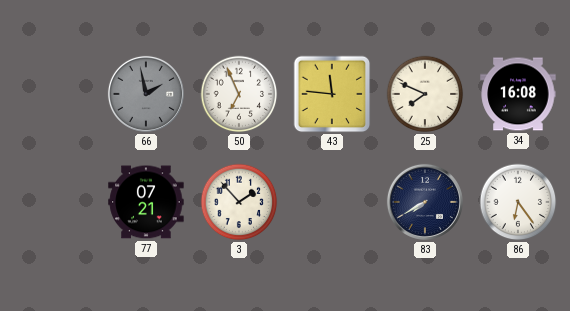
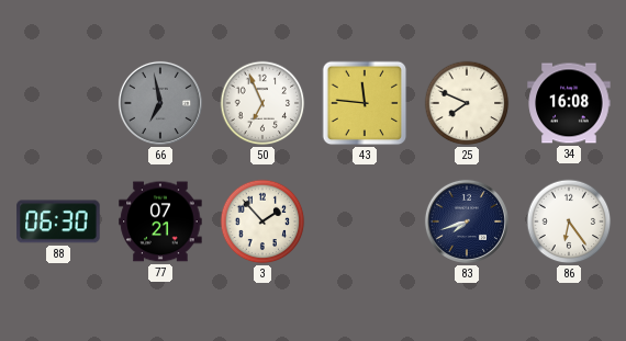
66: 1:58 -> 6:58
88: none -> 06:30
83: 7:40 -> 7:42
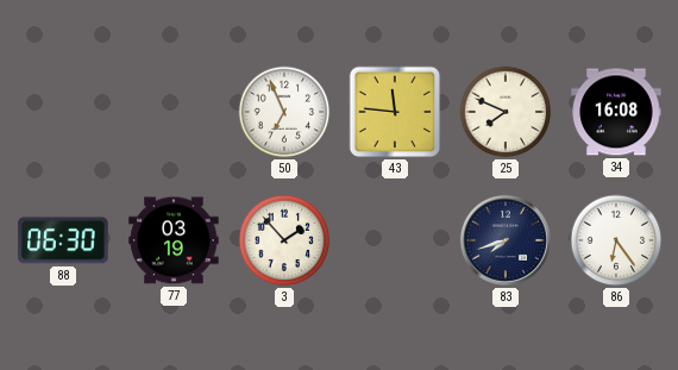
66: 6:58 -> none
77: 07:21 -> 03:19
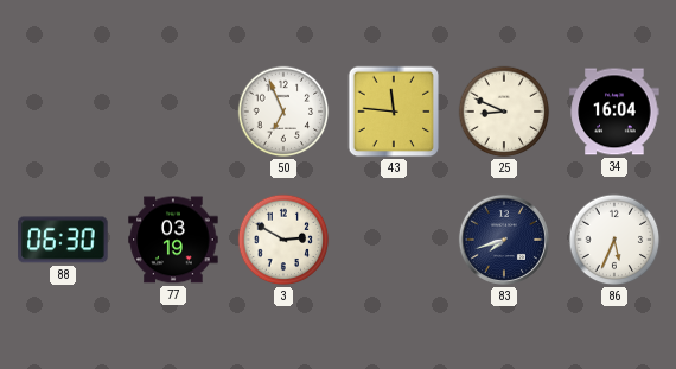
25: 7:49 -> 8:49
34: 16:08 -> 16:04
3: 1:53 -> 2:50
86: 6:24 -> 5:34
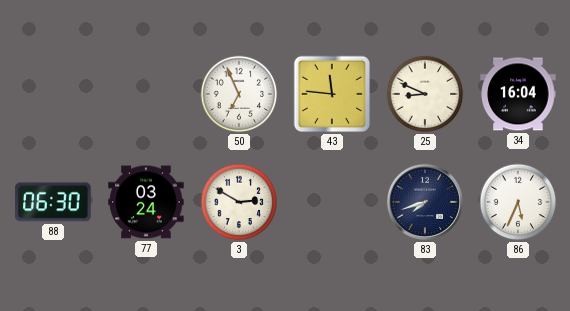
77: 03:19 -> 03:24
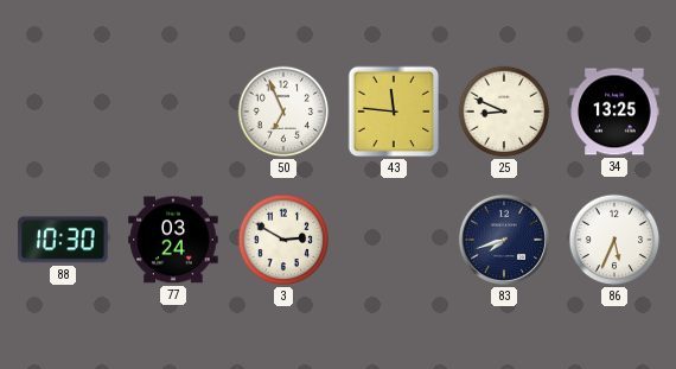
34: 16:04 -> 13:25
88: 06:30 -> 10:30
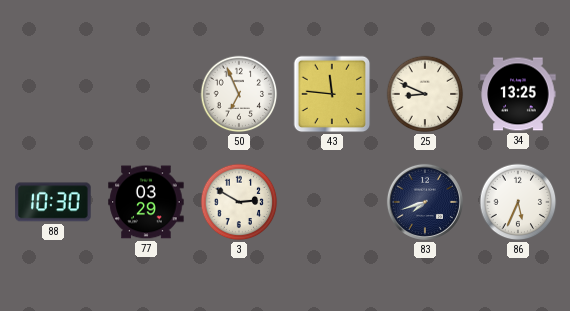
77: 03:24 -> 03:29
